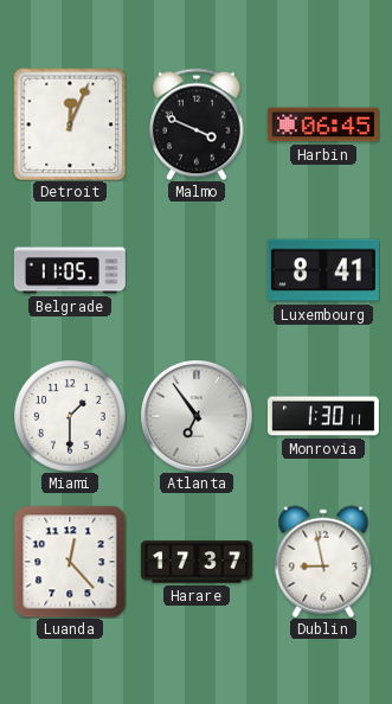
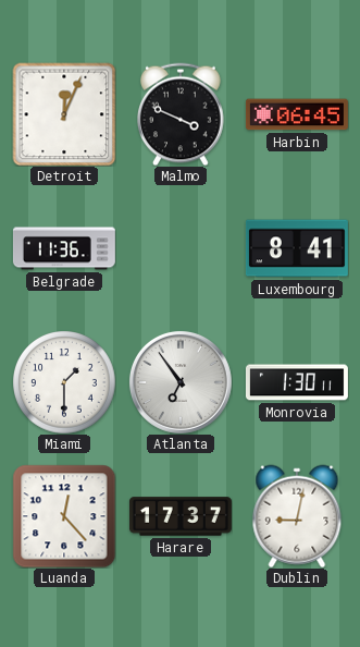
Belgrade: 11:05 -> 11:36
Dublin: 8:58 -> 9:02
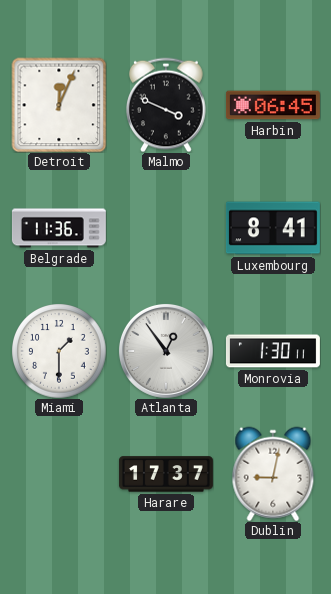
Atlanta: 6:54 -> 12:54
Luanda: 12:23 -> none
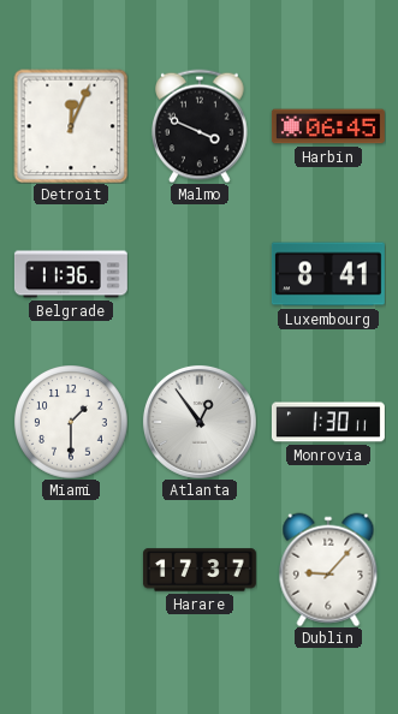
Dublin: 9:02 -> 9:07
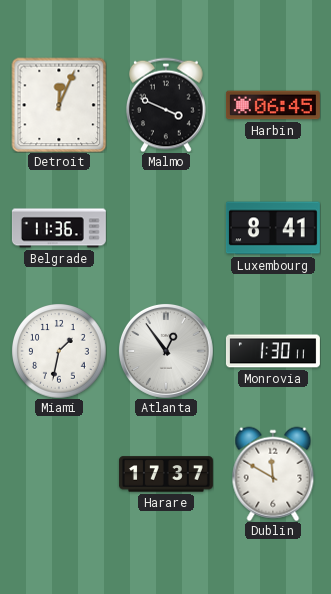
Miami: 1:30 -> 1:32
Dublin: 9:07 -> 11:50
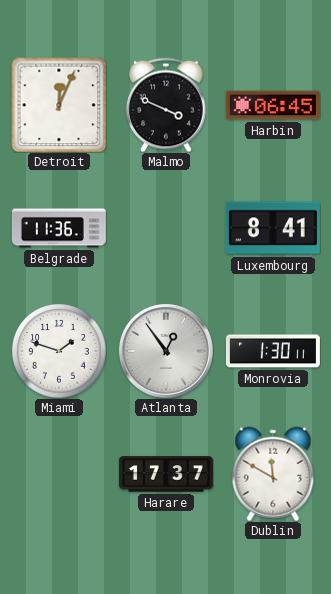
Miami: 1:32 -> 1:48
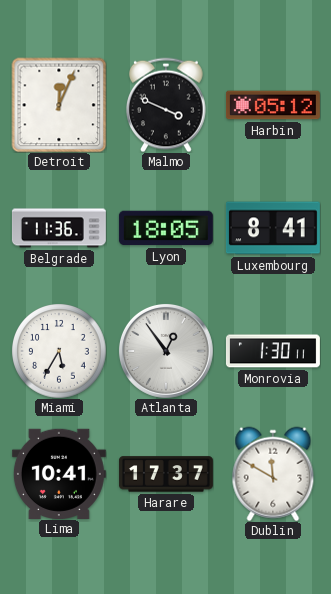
Harbin: 06:45 -> 05:12
Lyon: none -> 18:05
Miami: 1:48 -> 5:35
Lima: none -> 10:41
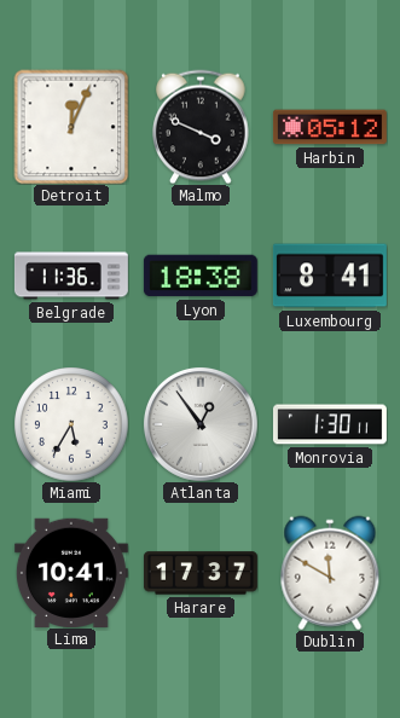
Lyon: 18:05 -> 18:38
